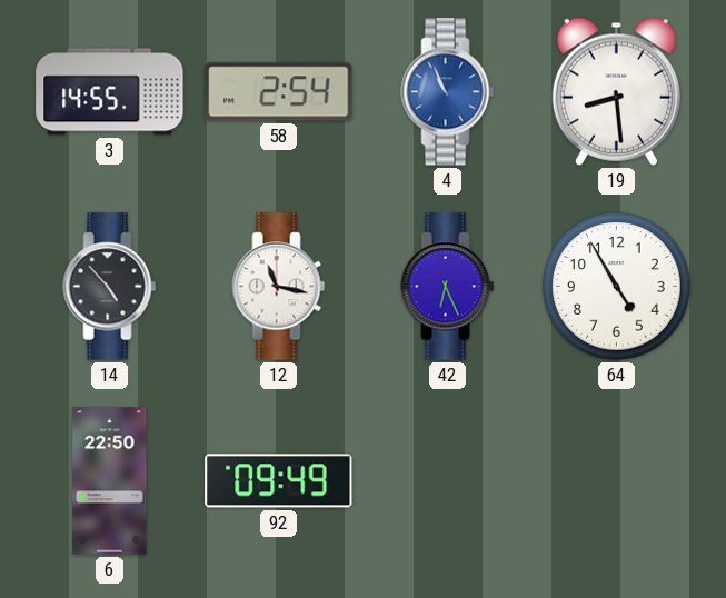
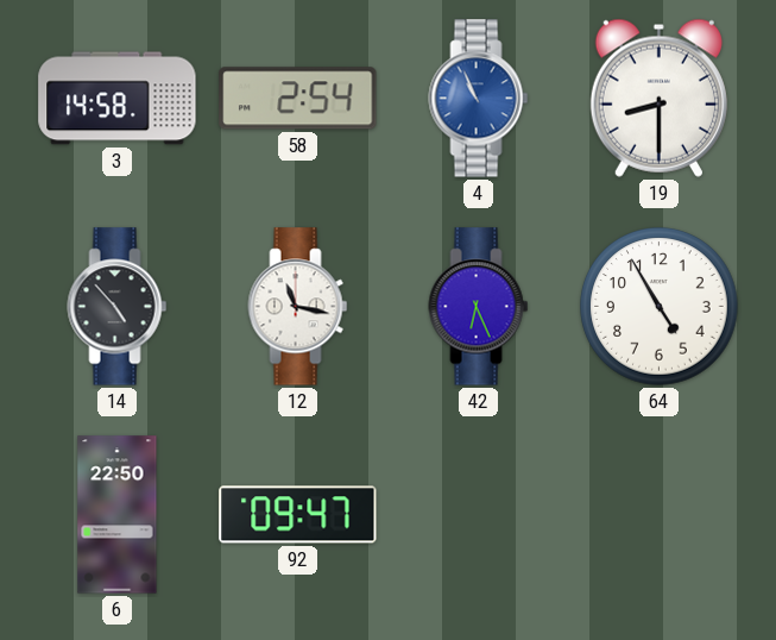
3: 14:55 -> 14:58
19: 8:29 -> 8:30
92: 09:49 -> 09:47
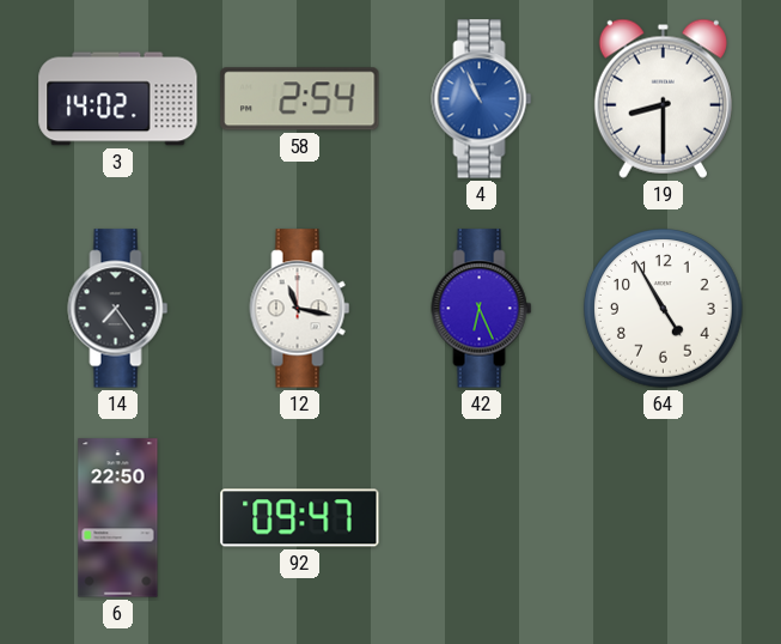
3: 14:58 -> 14:02
14: 4:53 -> 7:24
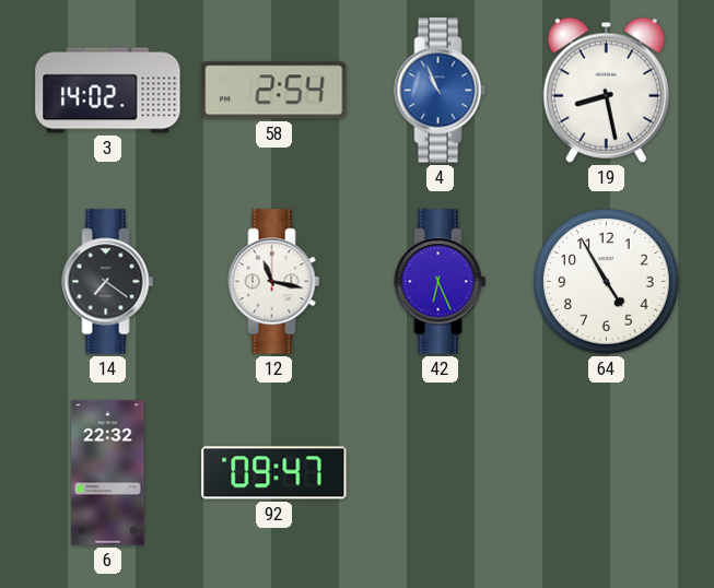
19: 8:30 -> 8:28
14: 7:24 -> 7:21
6: 22:50 -> 22:32
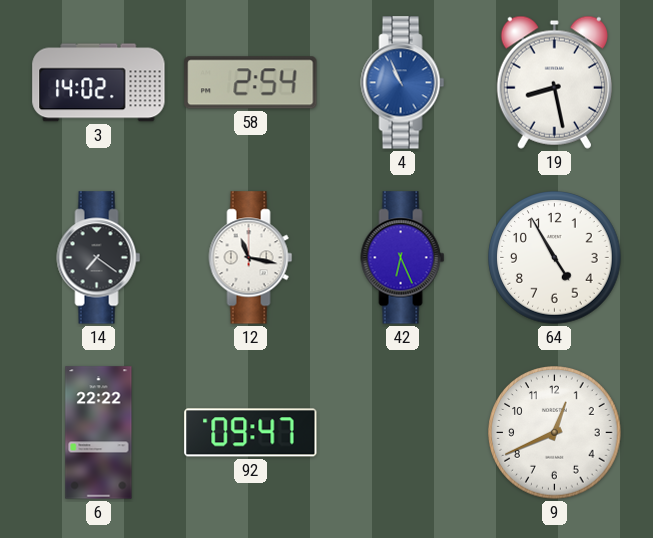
6: 22:32 -> 22:22
9: none -> 12:41
